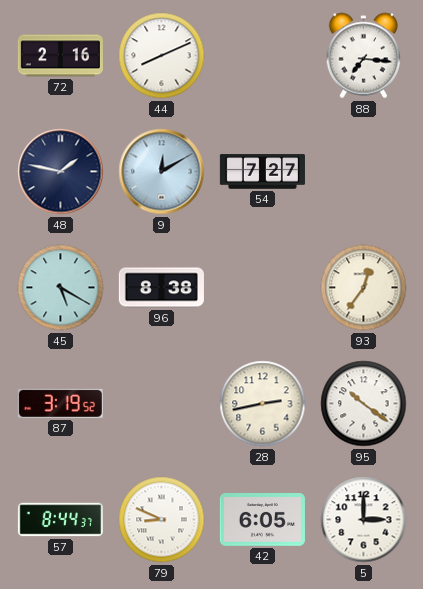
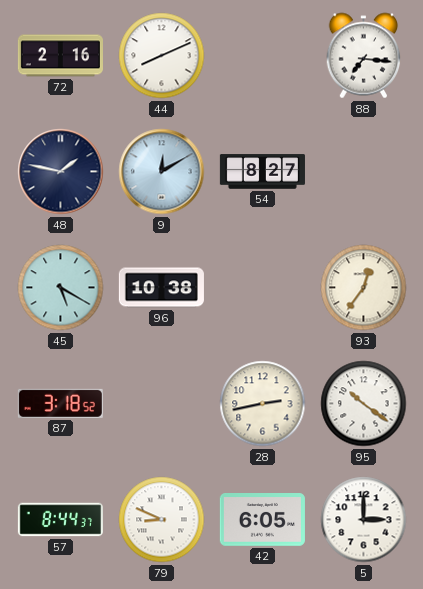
54: 7:27 -> 8:27
96: 8:38 -> 10:38
87: 3:19 -> 3:18
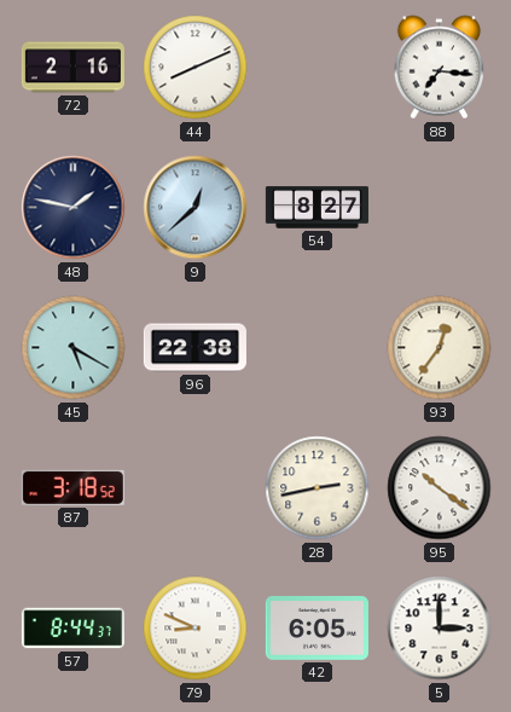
9: 12:10 -> 12:38
96: 10:38 -> 22:38
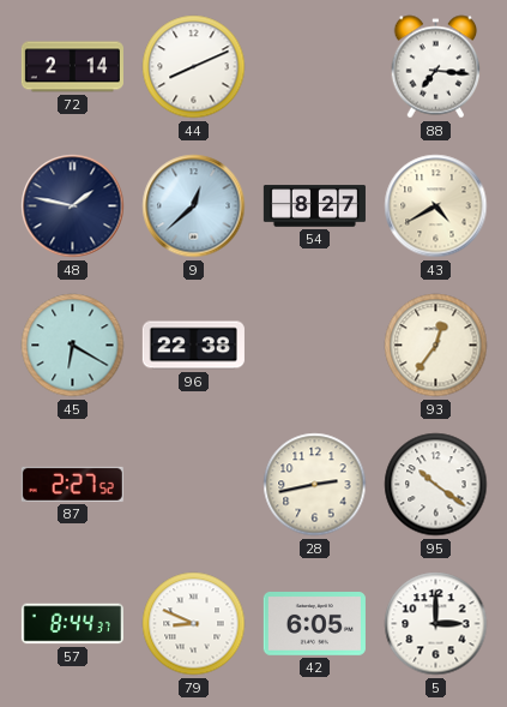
72: 2:16 -> 2:14
43: none -> 4:40
45: 5:20 -> 6:20
87: 3:18 -> 2:27
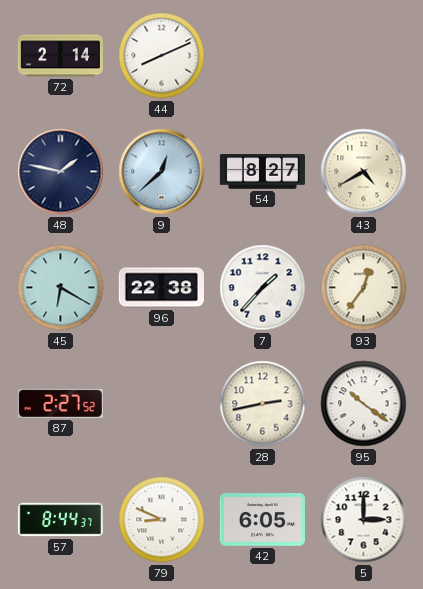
88: 7:16 -> none
7: none -> 1:37
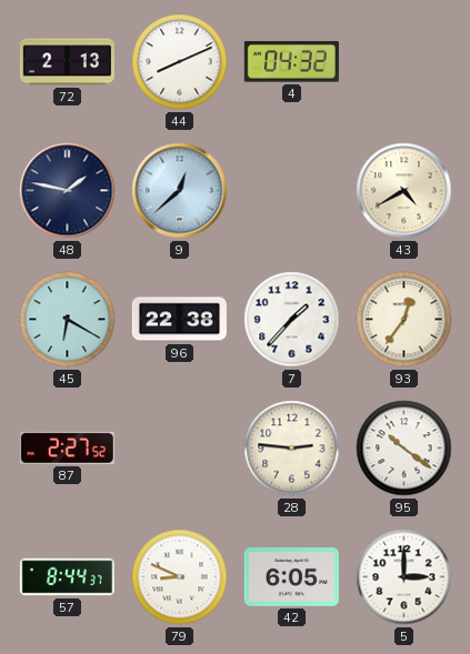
72: 2:14 -> 2:13
4: none -> 04:32
54: 8:27 -> none
28: 2:43 -> 2:46
